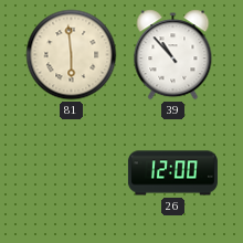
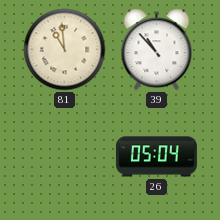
81: 5:59 -> 10:59
26: 12:00 -> 05:04
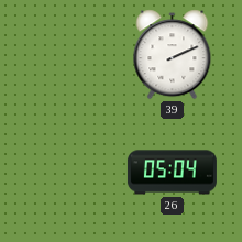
81: 10:59 -> none
39: 10:53 -> 2:11
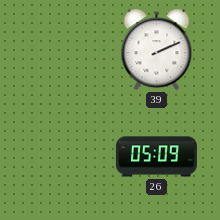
26: 05:04 -> 05:09
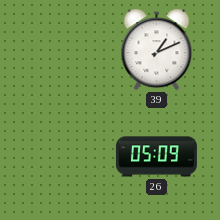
39: 2:11 -> 1:11
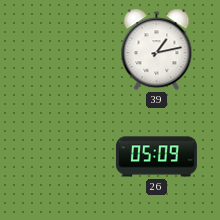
39: 1:11 -> 1:13
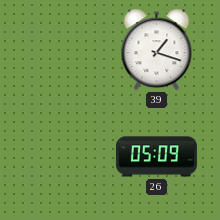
39: 1:13 -> 1:18
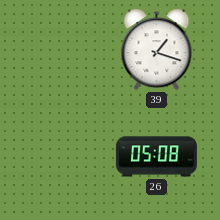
26: 05:09 -> 05:08
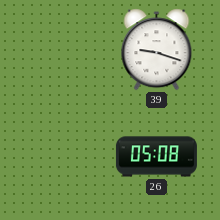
39: 1:18 -> 9:18
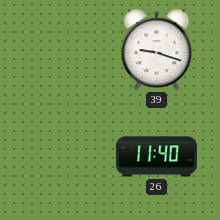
26: 05:08 -> 11:40
